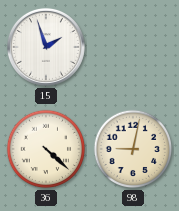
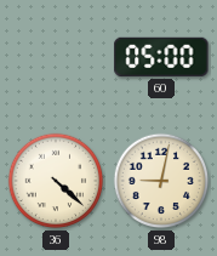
15: 1:57 -> none
60: none -> 05:00
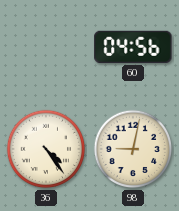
60: 05:00 -> 04:56
36: 4:22 -> 4:24
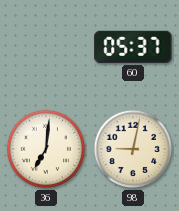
60: 04:56 -> 05:37
36: 4:24 -> 7:01
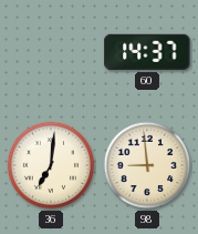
60: 05:37 -> 14:37
98: 9:02 -> 8:59
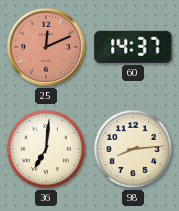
25: none -> 12:11
98: 8:59 -> 8:14
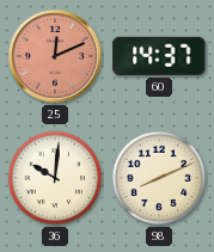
36: 7:01 -> 10:01
98: 8:14 -> 8:11
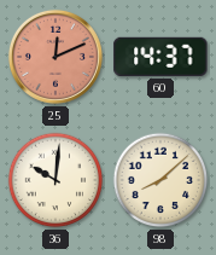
98: 8:11 -> 8:08
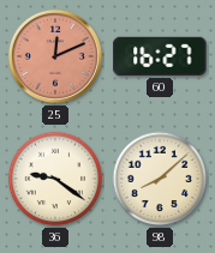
60: 14:37 -> 16:27
36: 10:01 -> 9:21
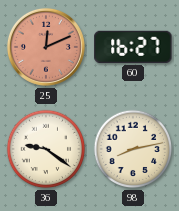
98: 8:08 -> 8:13
